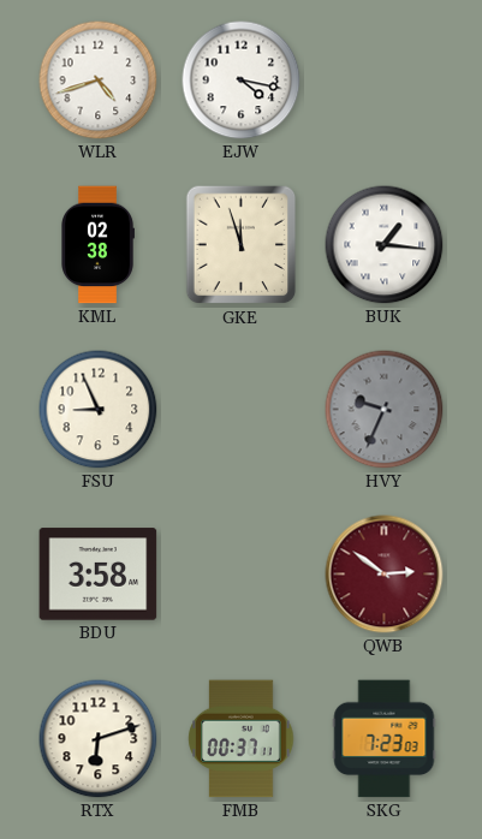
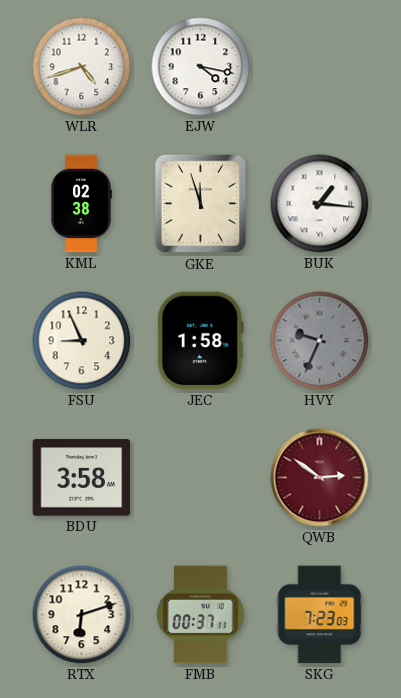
JEC: none -> 1:58
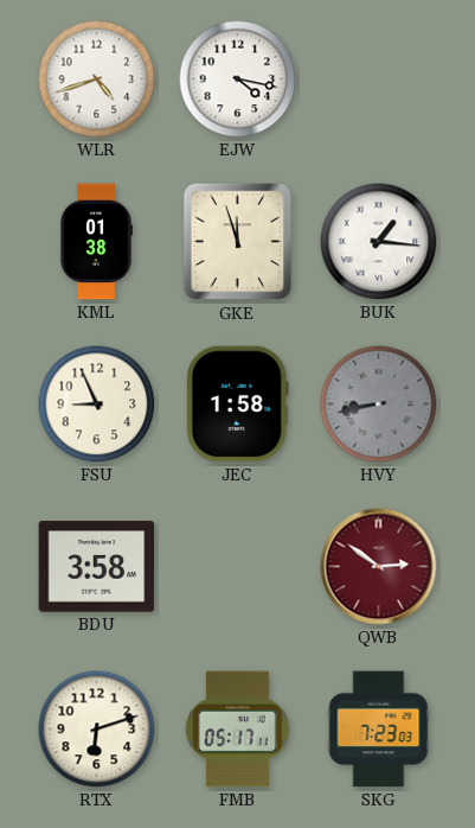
KML: 02:38 -> 01:38
HVY: 9:34 -> 8:43
FMB: 00:37 -> 05:17
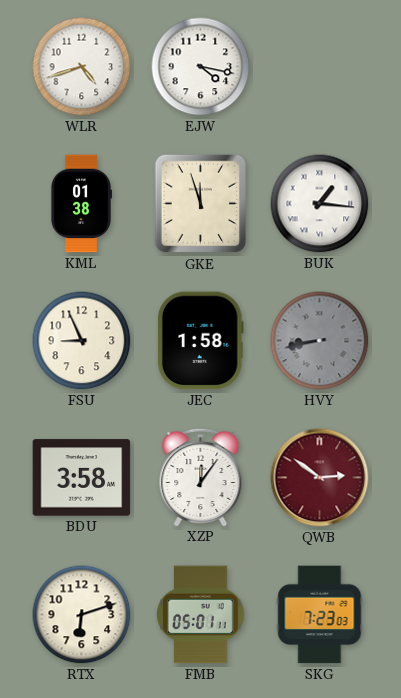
XZP: none -> 12:06
FMB: 05:17 -> 05:01
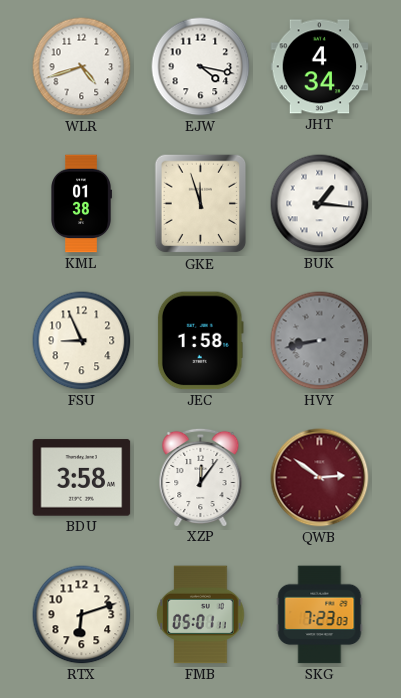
JHT: none -> 4:34
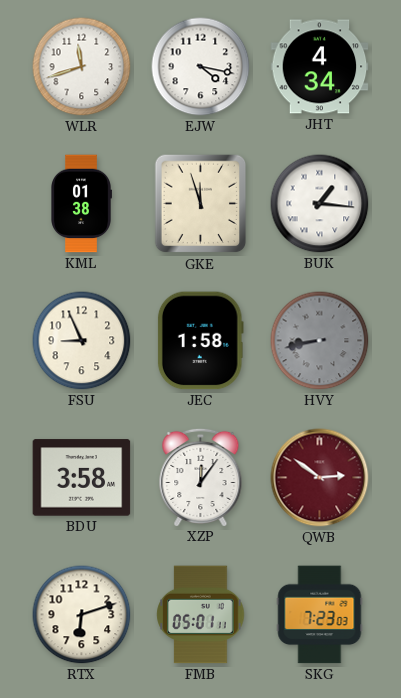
WLR: 4:42 -> 11:42
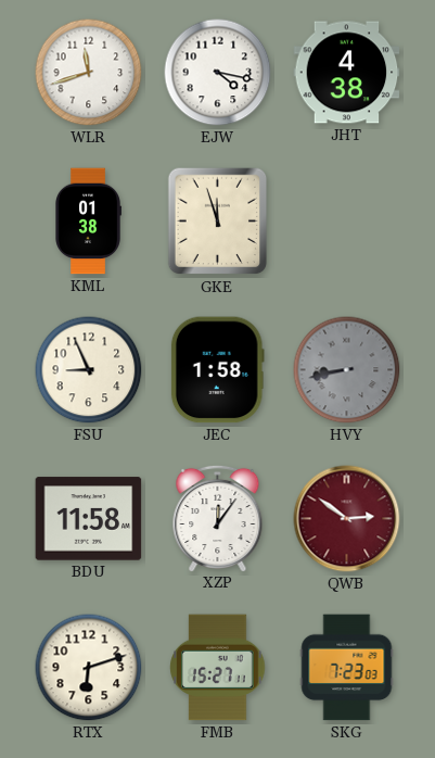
JHT: 4:34 -> 4:38
BUK: 1:16 -> none
BDU: 3:58 -> 11:58
FMB: 05:01 -> 15:27
